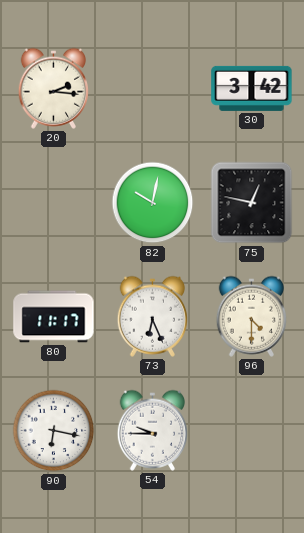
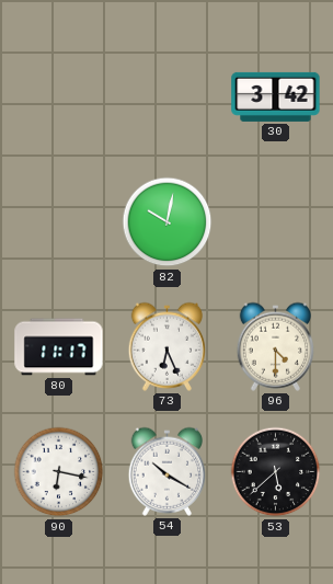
20: 2:16 -> none
75: 12:47 -> none
54: 9:45 -> 10:20
53: none -> 5:38
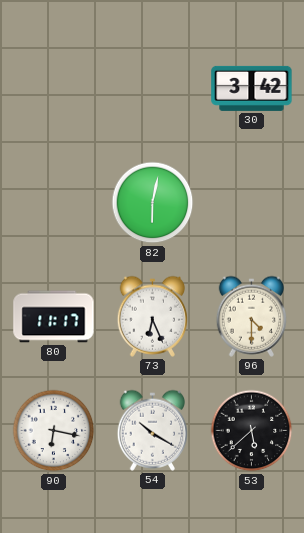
82: 10:02 -> 6:02
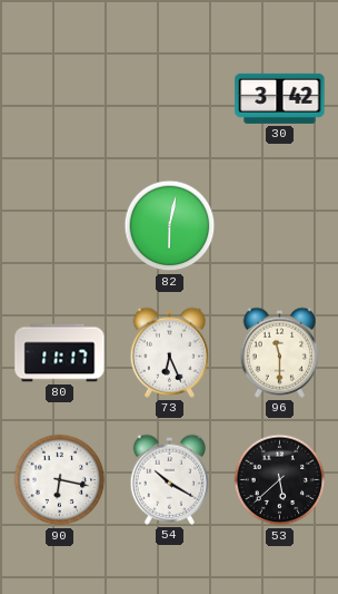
96: 4:30 -> 11:30
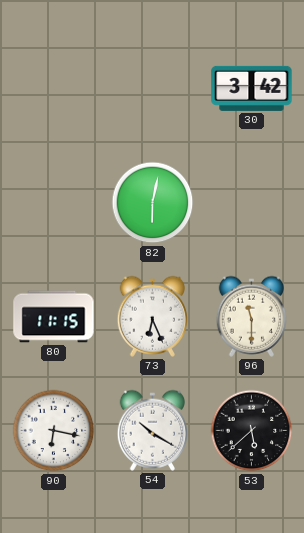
80: 11:17 -> 11:15
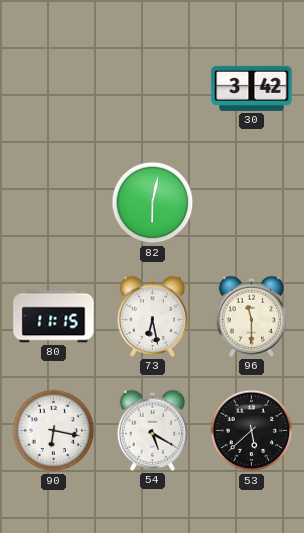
73: 6:26 -> 6:28
54: 10:20 -> 5:20
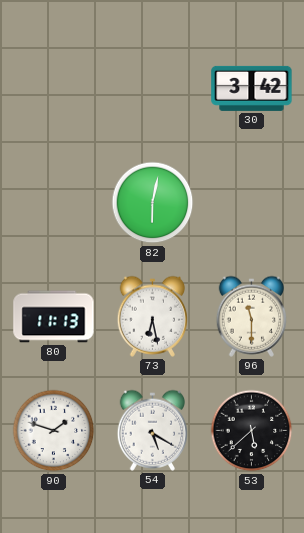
80: 11:15 -> 11:13
90: 6:17 -> 1:48
